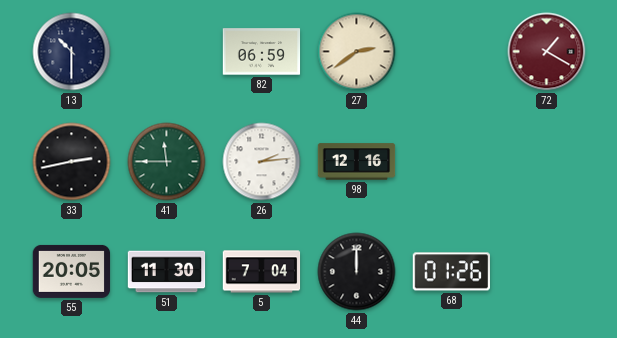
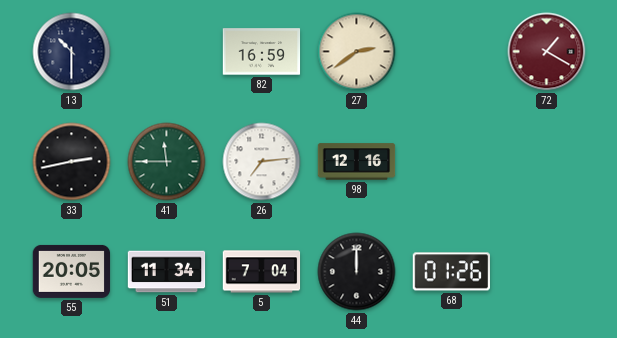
82: 06:59 -> 16:59
26: 2:14 -> 7:14
51: 11:30 -> 11:34
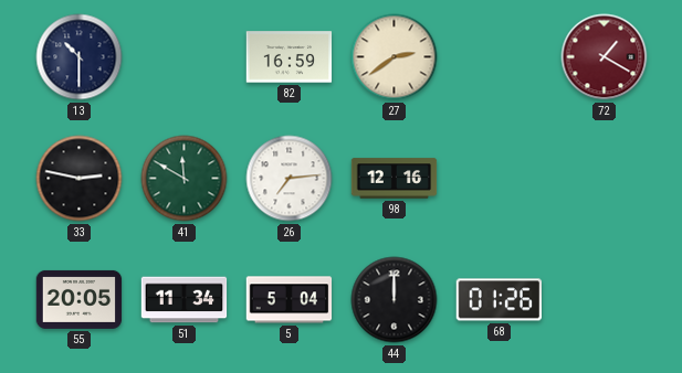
33: 2:43 -> 2:47
41: 11:45 -> 11:50
5: 7:04 -> 5:04
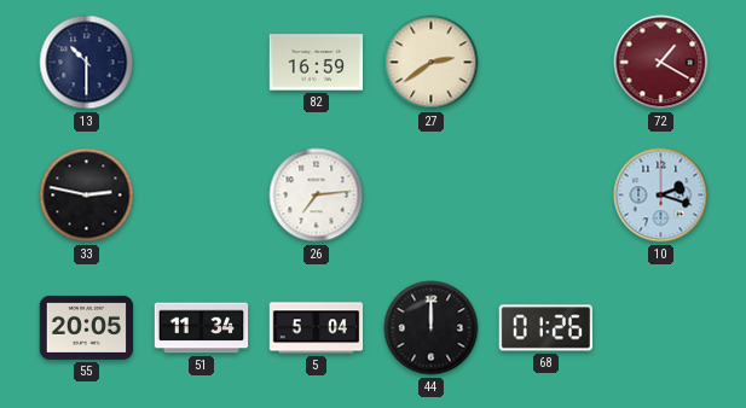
41: 11:50 -> none
98: 12:16 -> none
10: none -> 2:18
